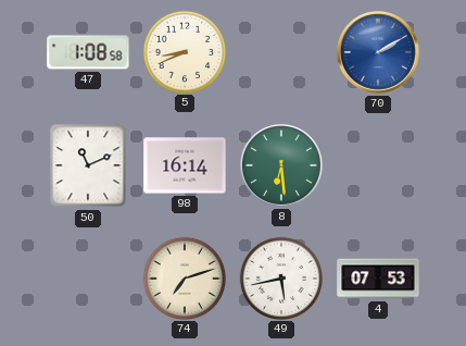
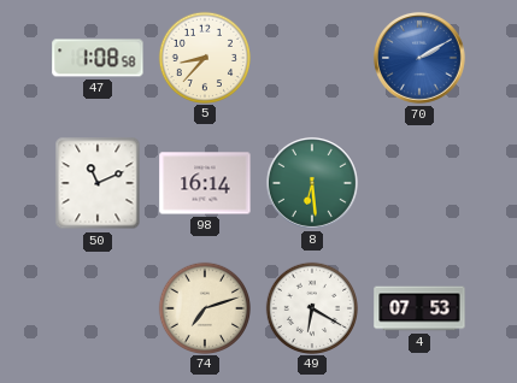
5: 8:41 -> 8:37
49: 5:43 -> 6:20
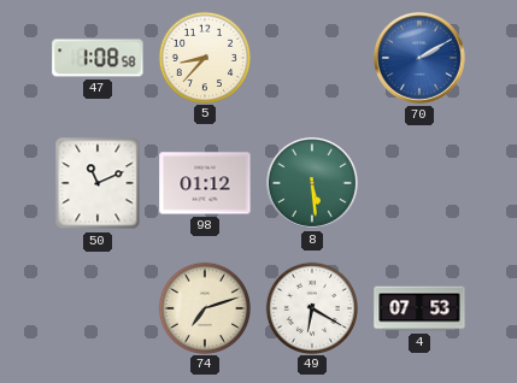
98: 16:14 -> 01:12
8: 6:29 -> 5:29
